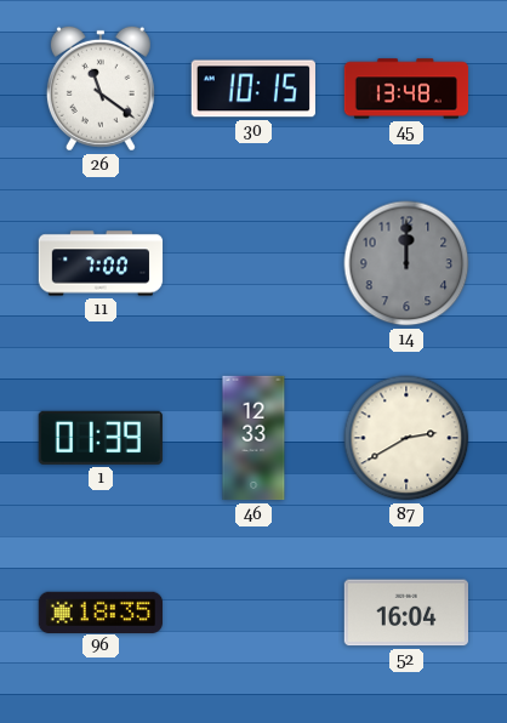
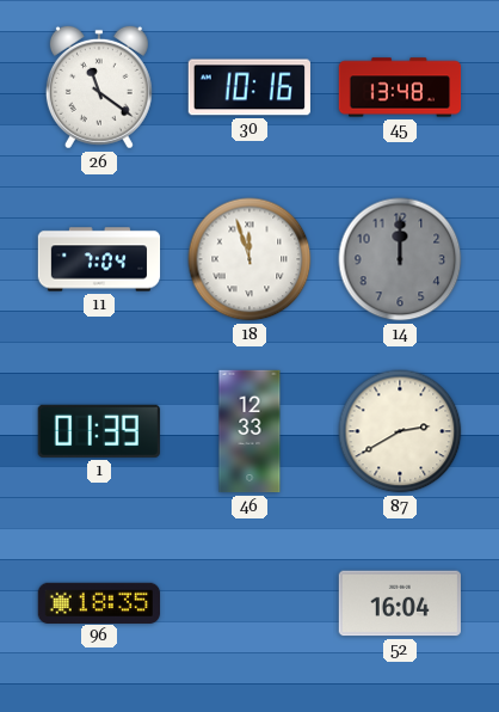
30: 10:15 -> 10:16
11: 7:00 -> 7:04
18: none -> 11:57
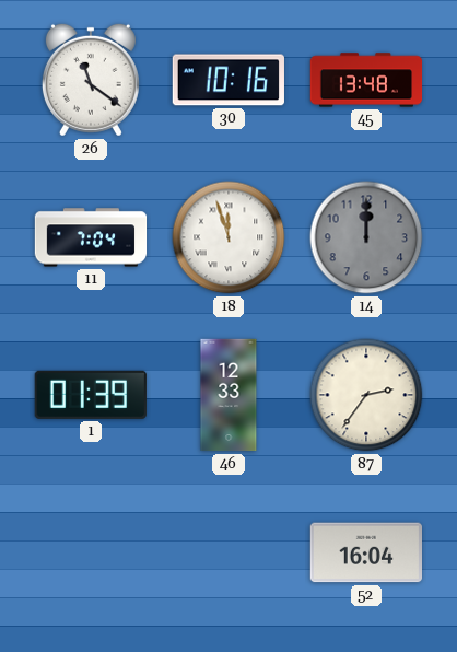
87: 2:40 -> 2:36
96: 18:35 -> none
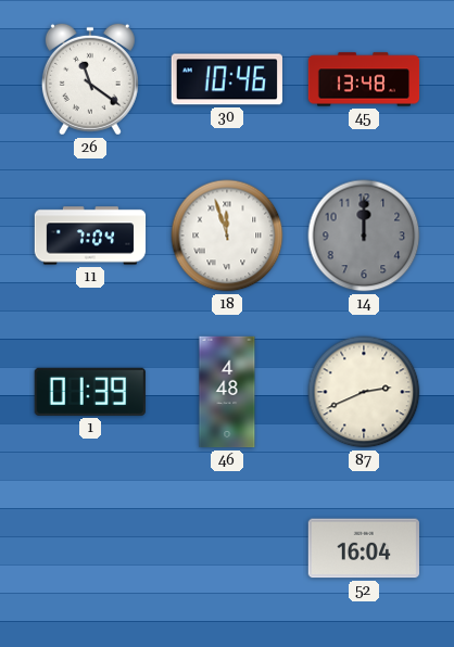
30: 10:16 -> 10:46
46: 12:33 -> 4:48
87: 2:36 -> 2:41
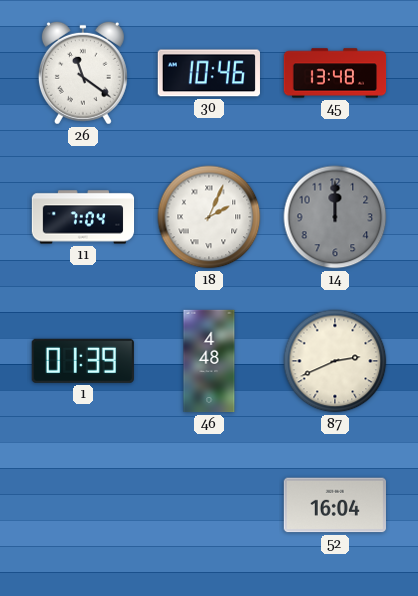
18: 11:57 -> 2:04
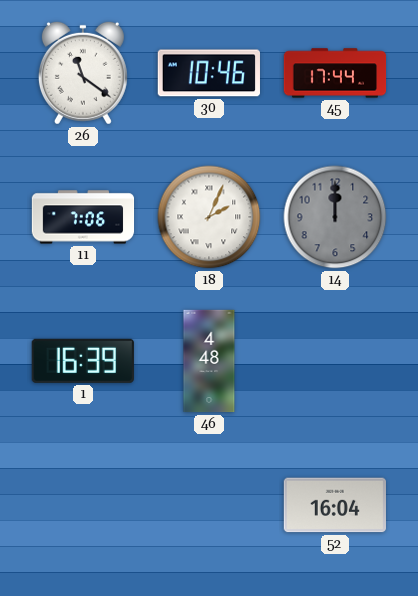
45: 13:48 -> 17:44
11: 7:04 -> 7:06
1: 01:39 -> 16:39
87: 2:41 -> none
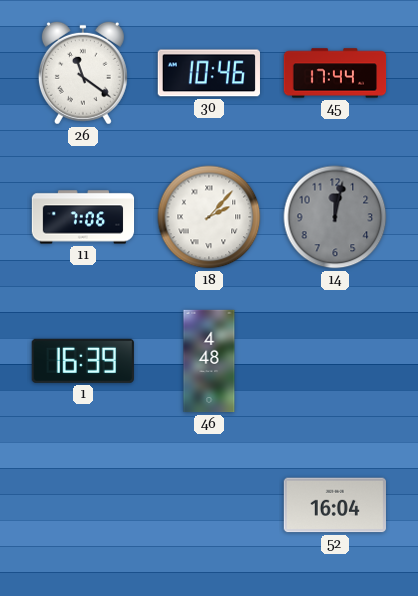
18: 2:04 -> 2:07
14: 12:00 -> 12:02
